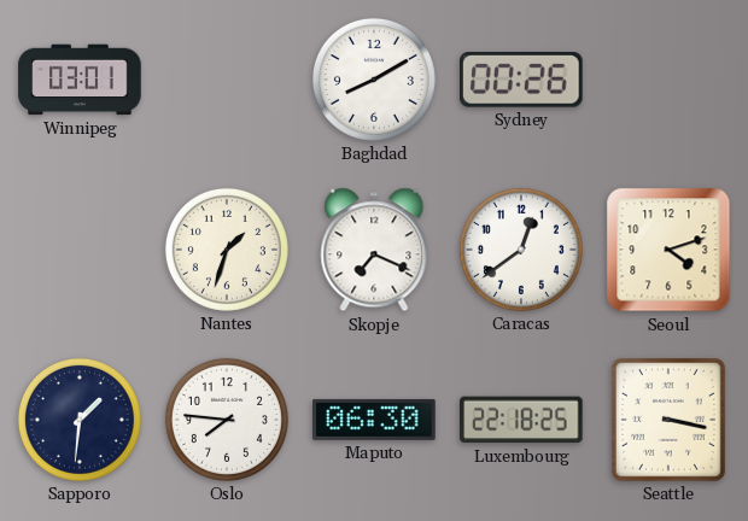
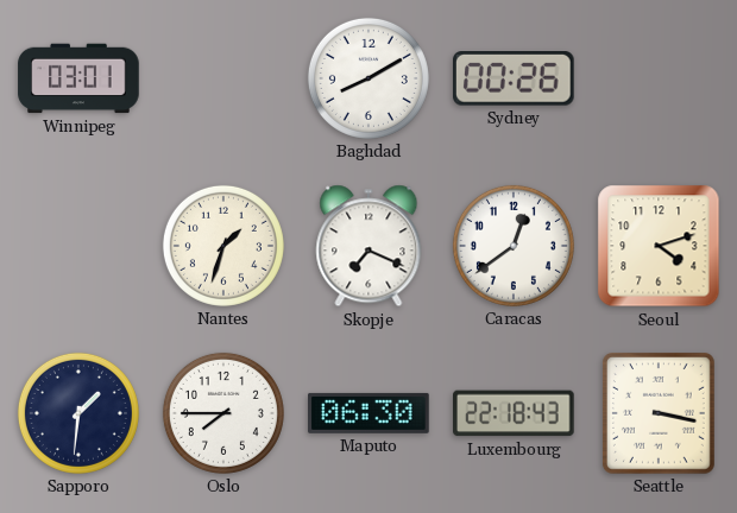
Oslo: 7:46 -> 7:45
Luxembourg: 22:18:25 -> 22:18:43
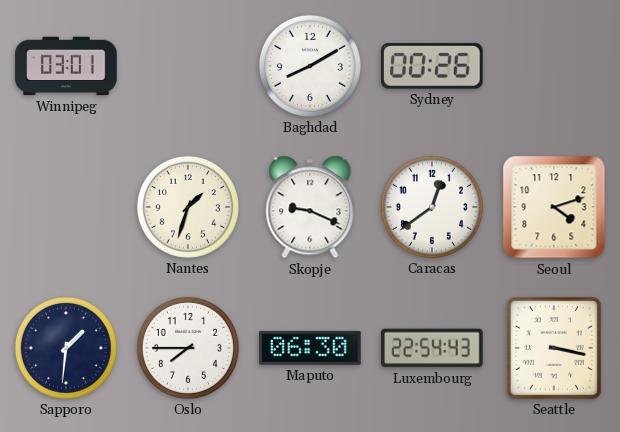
Skopje: 7:19 -> 9:19
Luxembourg: 22:18 -> 22:54
